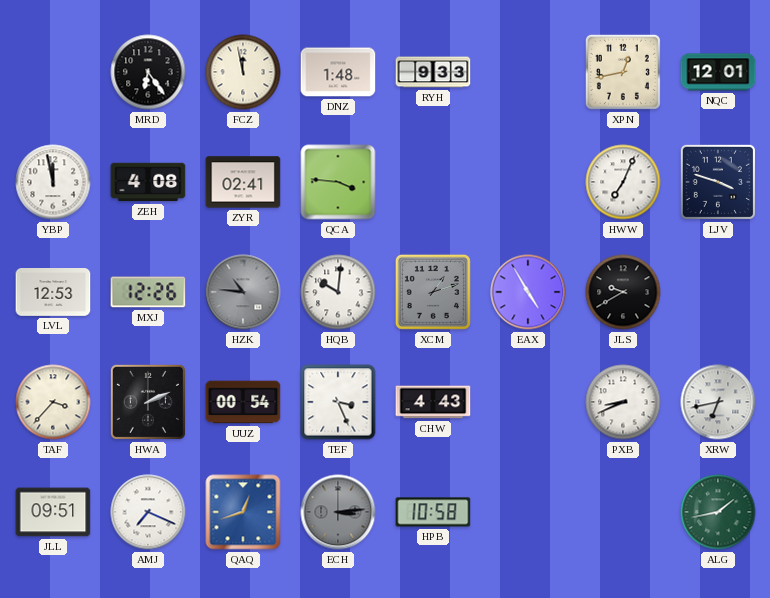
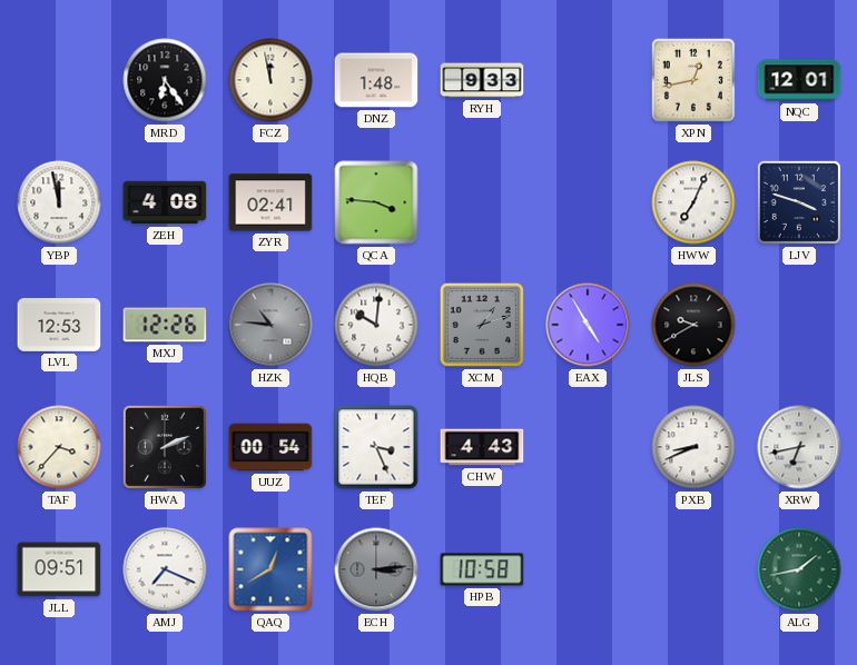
QAQ: 12:42 -> 12:40
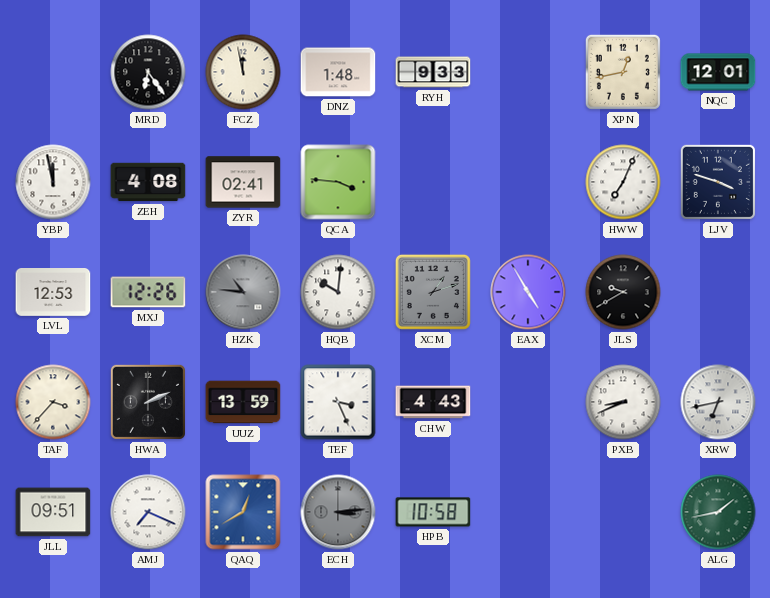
UUZ: 00:54 -> 13:59
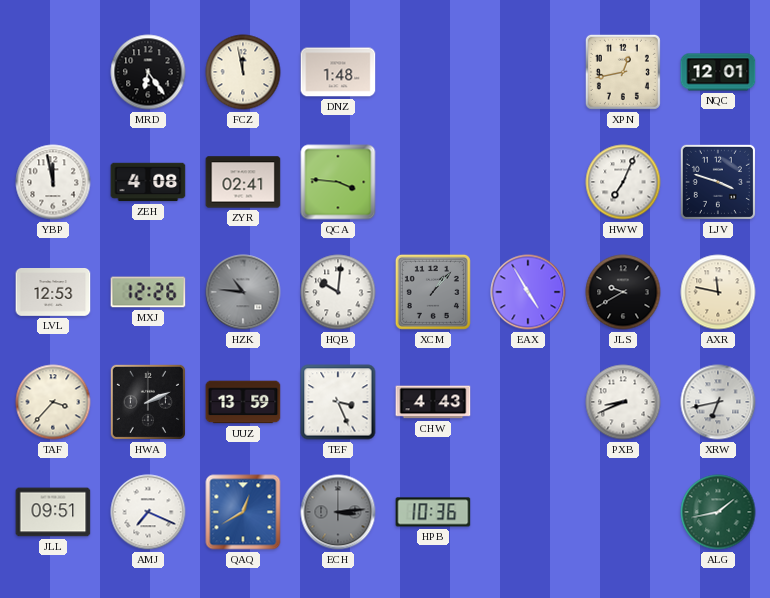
RYH: 9:33 -> none
XCM: 1:12 -> 1:07
AXR: none -> 11:47
HPB: 10:58 -> 10:36
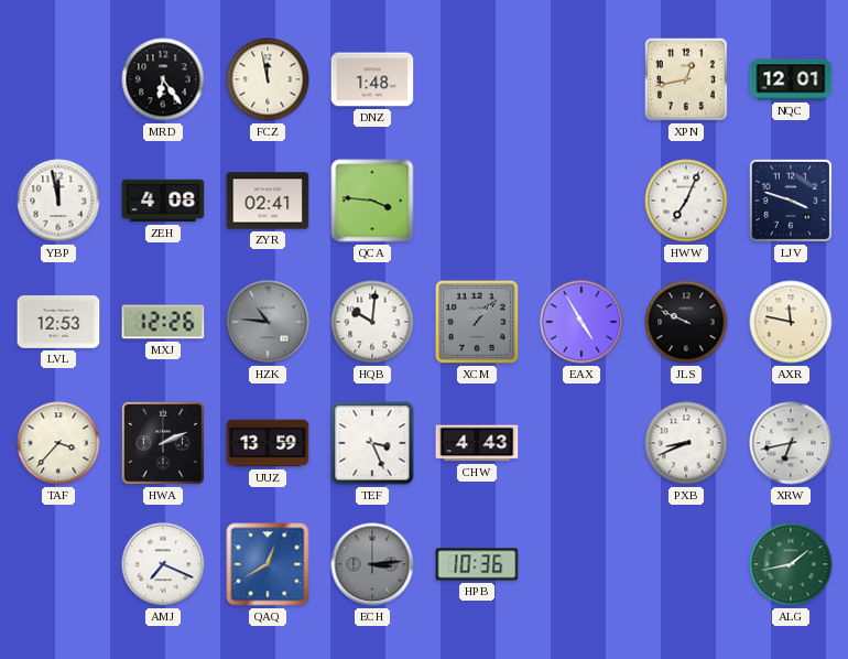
JLS: 9:40 -> 9:49
JLL: 09:51 -> none
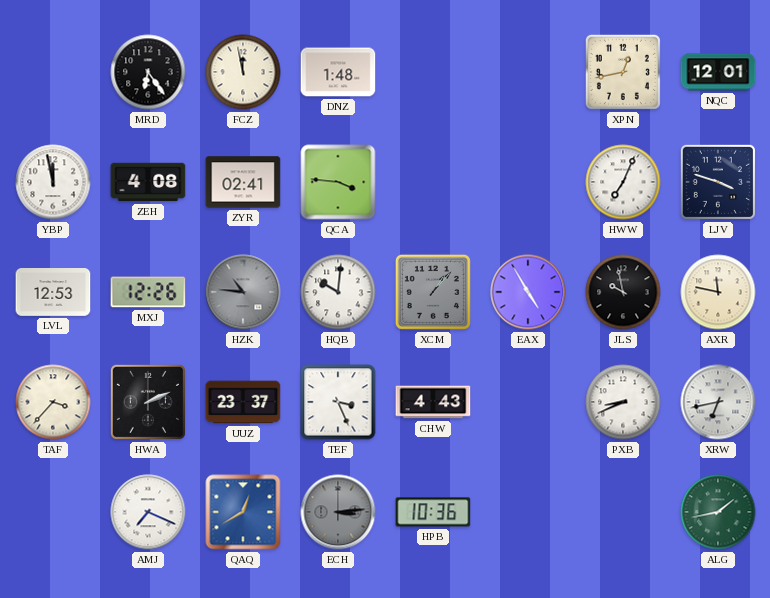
JLS: 9:49 -> 9:58
UUZ: 13:59 -> 23:37
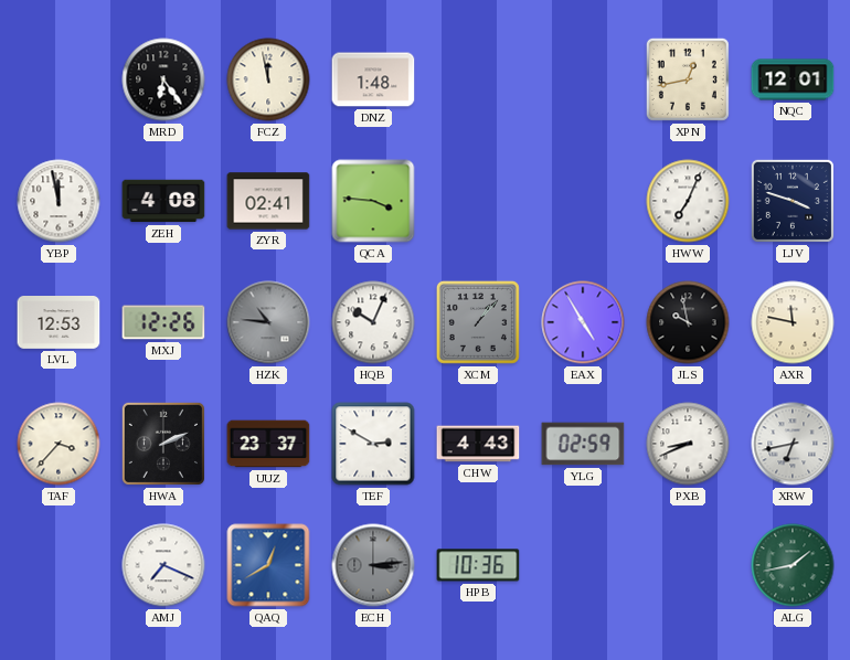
HQB: 10:01 -> 10:04
TEF: 3:26 -> 2:50
YLG: none -> 02:59
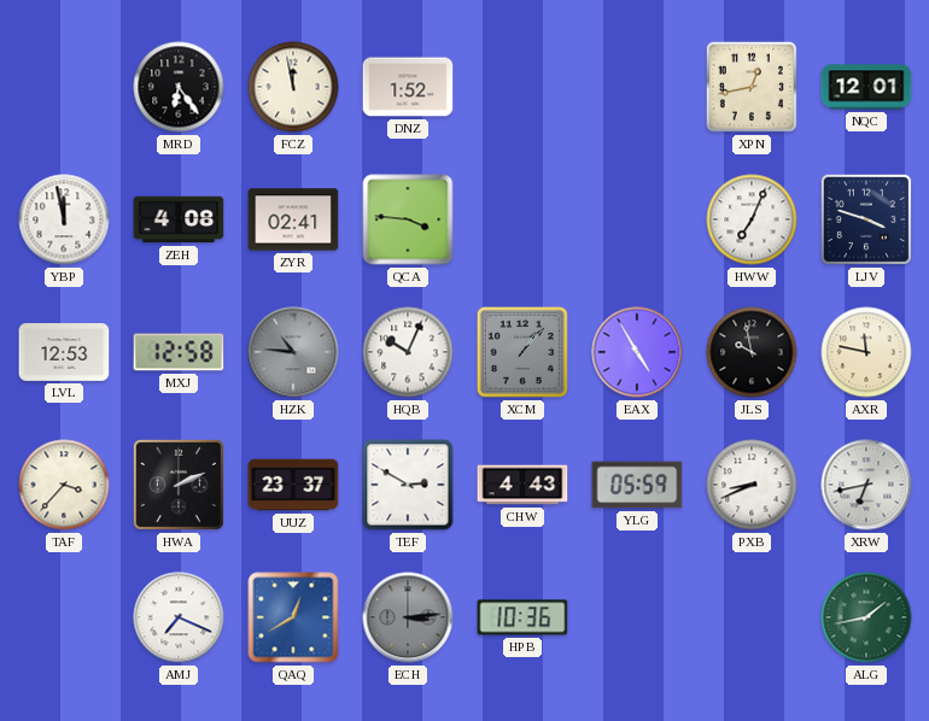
DNZ: 1:48 -> 1:52
MXJ: 12:26 -> 12:58
YLG: 02:59 -> 05:59
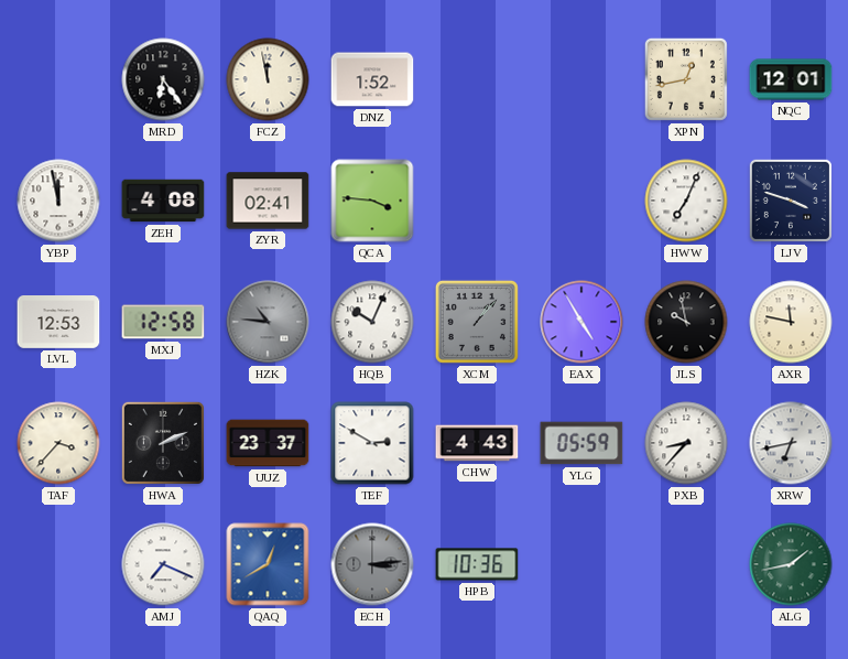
PXB: 8:41 -> 8:37
